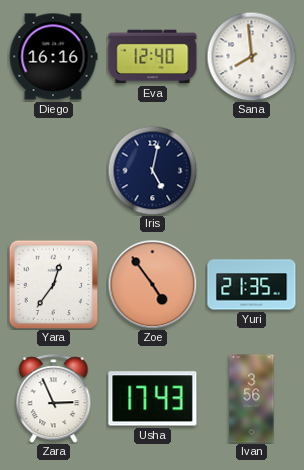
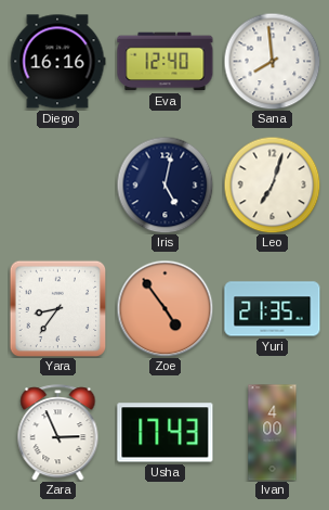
Leo: none -> 7:03
Yara: 12:36 -> 8:36
Ivan: 3:56 -> 4:00
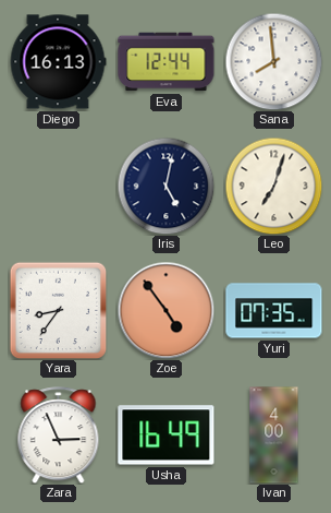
Diego: 16:16 -> 16:13
Eva: 12:40 -> 12:44
Yuri: 21:35 -> 07:35
Usha: 17:43 -> 16:49
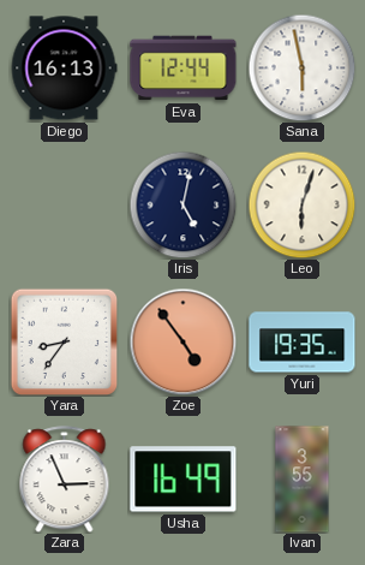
Sana: 7:59 -> 5:58
Leo: 7:03 -> 6:03
Yuri: 07:35 -> 19:35
Ivan: 4:00 -> 3:55
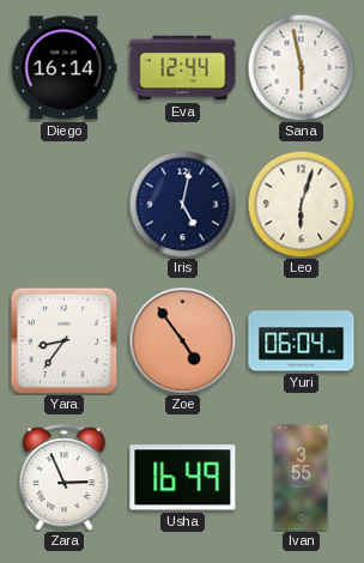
Diego: 16:13 -> 16:14
Yuri: 19:35 -> 06:04
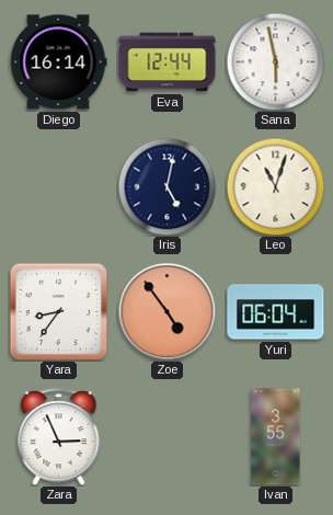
Leo: 6:03 -> 11:03
Usha: 16:49 -> none
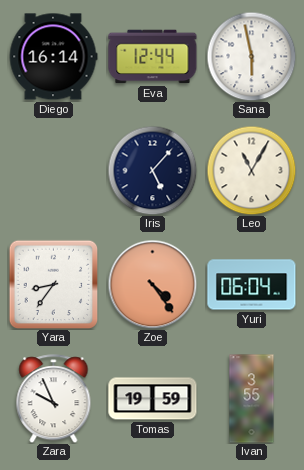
Iris: 5:02 -> 5:07
Leo: 11:03 -> 11:05
Zoe: 4:54 -> 4:24
Zara: 2:56 -> 9:56
Tomas: none -> 19:59
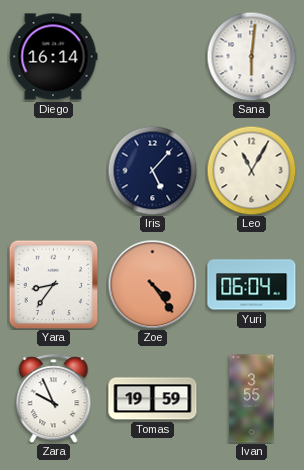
Eva: 12:44 -> none
Sana: 5:58 -> 6:01
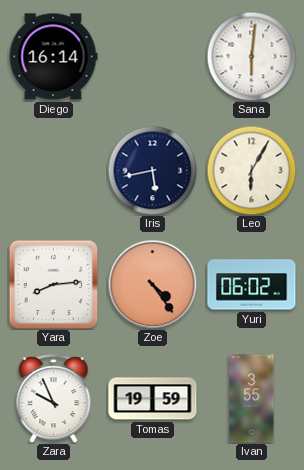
Iris: 5:07 -> 5:43
Leo: 11:05 -> 6:05
Yara: 8:36 -> 8:14
Yuri: 06:04 -> 06:02
